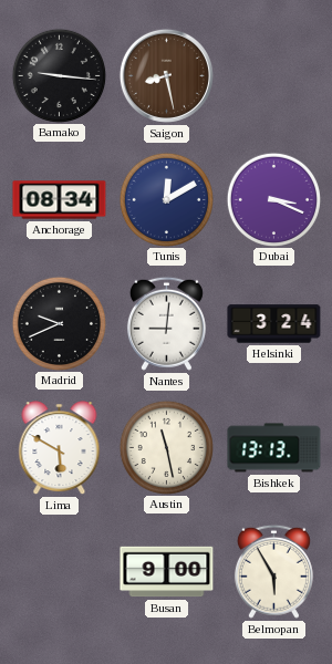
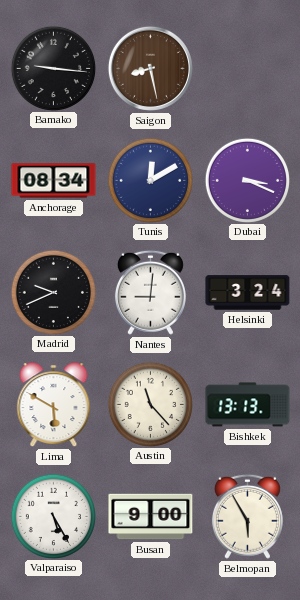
Austin: 11:28 -> 11:23
Valparaiso: none -> 5:25
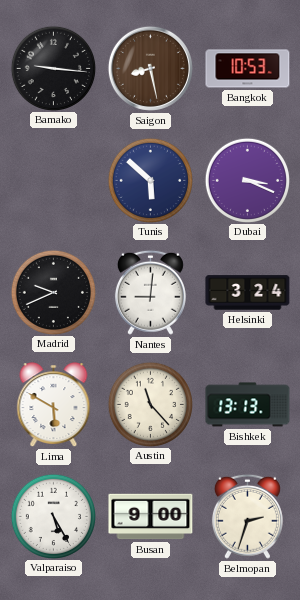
Bangkok: none -> 10:53
Anchorage: 08:34 -> none
Tunis: 12:10 -> 5:52
Belmopan: 5:55 -> 2:33
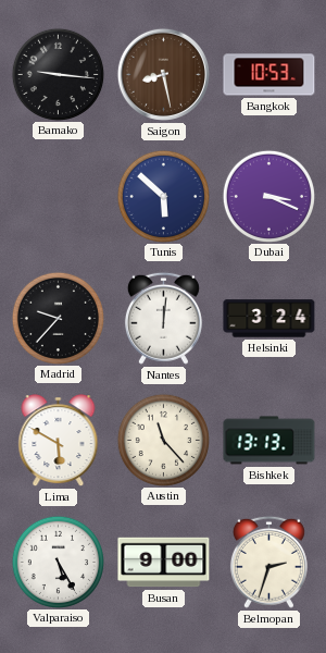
Madrid: 9:41 -> 9:37
Nantes: 9:01 -> 12:01
